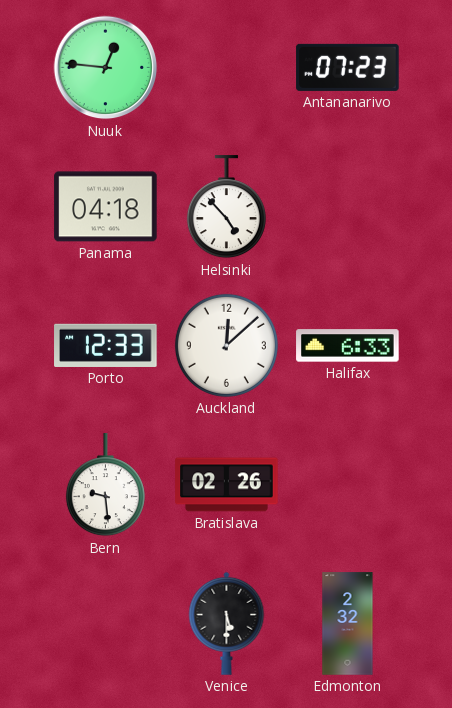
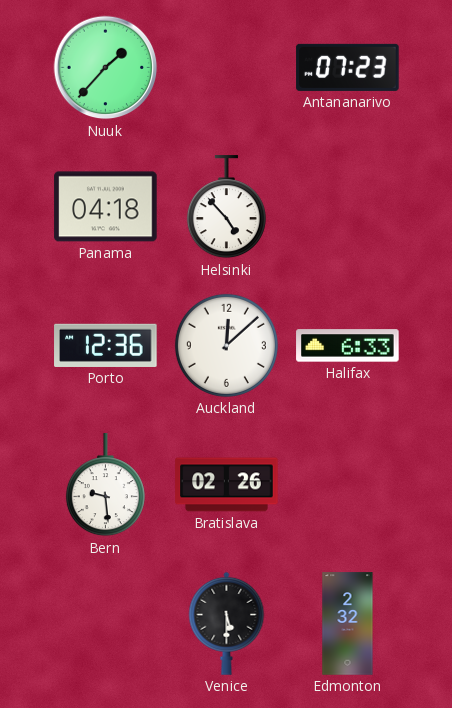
Nuuk: 12:46 -> 1:37
Porto: 12:33 -> 12:36
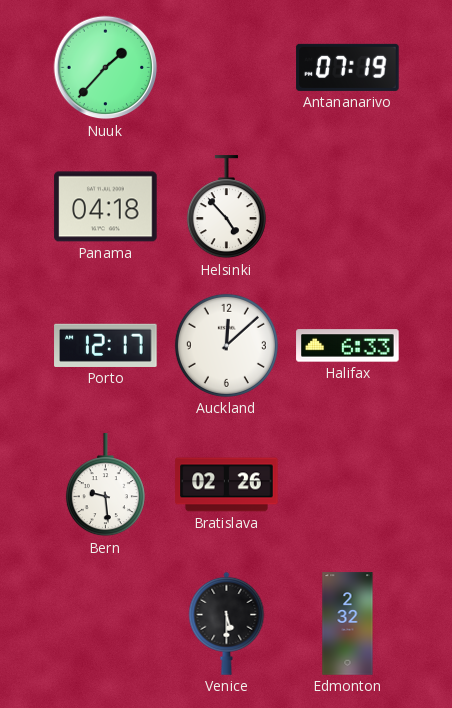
Antananarivo: 07:23 -> 07:19
Porto: 12:36 -> 12:17
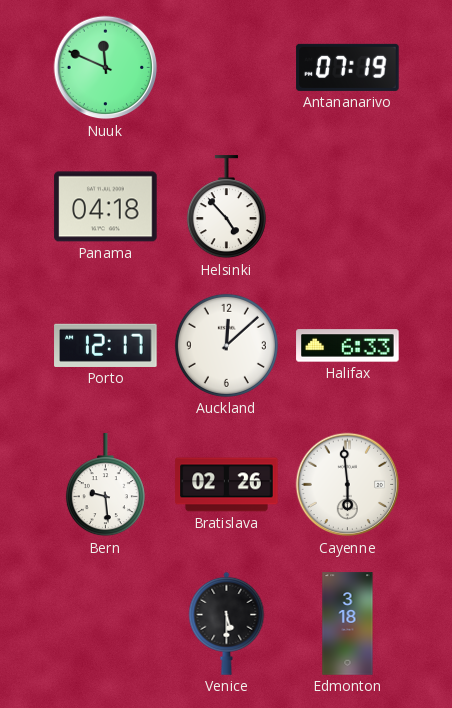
Nuuk: 1:37 -> 11:49
Cayenne: none -> 5:59
Edmonton: 2:32 -> 3:18
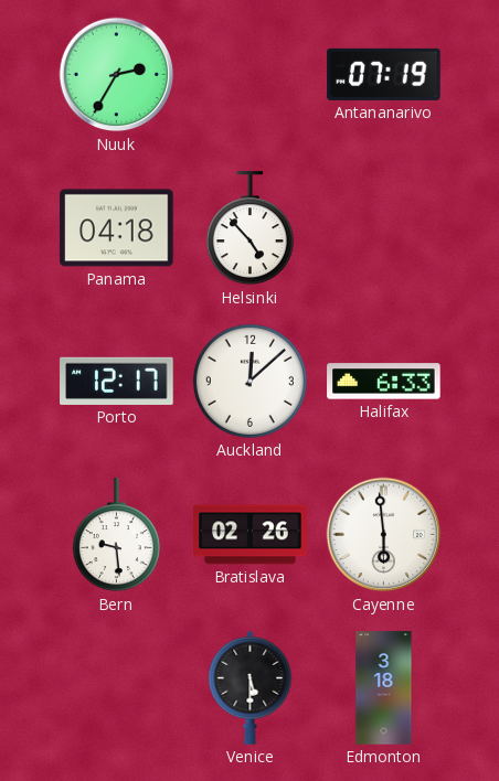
Nuuk: 11:49 -> 2:35
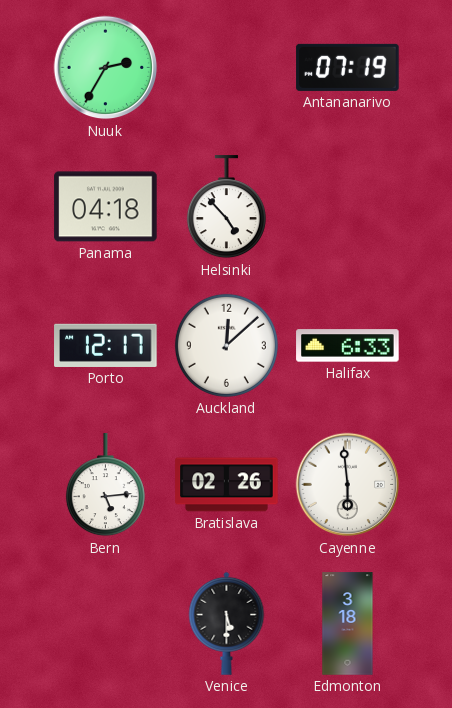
Bern: 9:29 -> 5:14
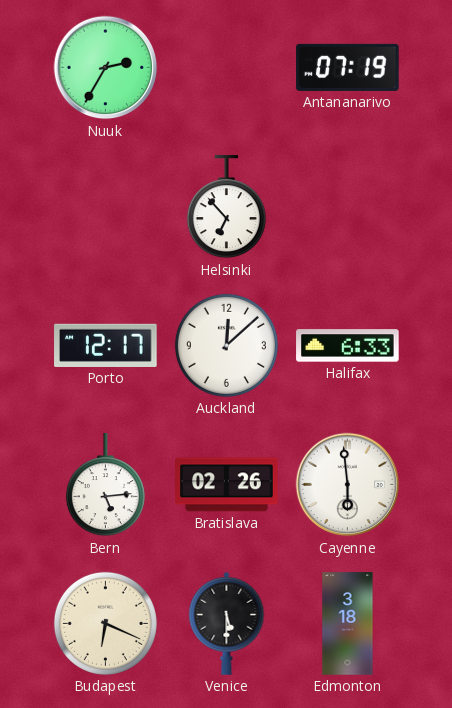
Panama: 04:18 -> none
Helsinki: 4:53 -> 6:53
Budapest: none -> 6:19
